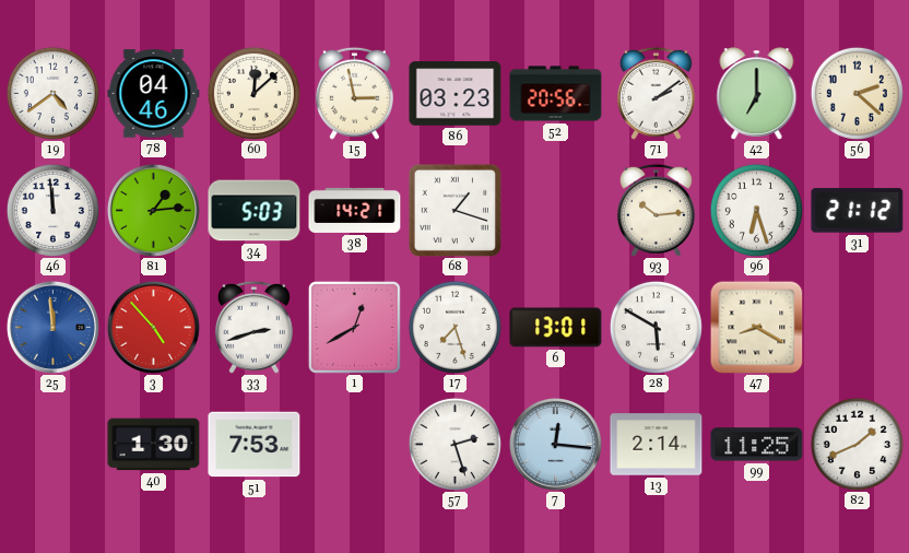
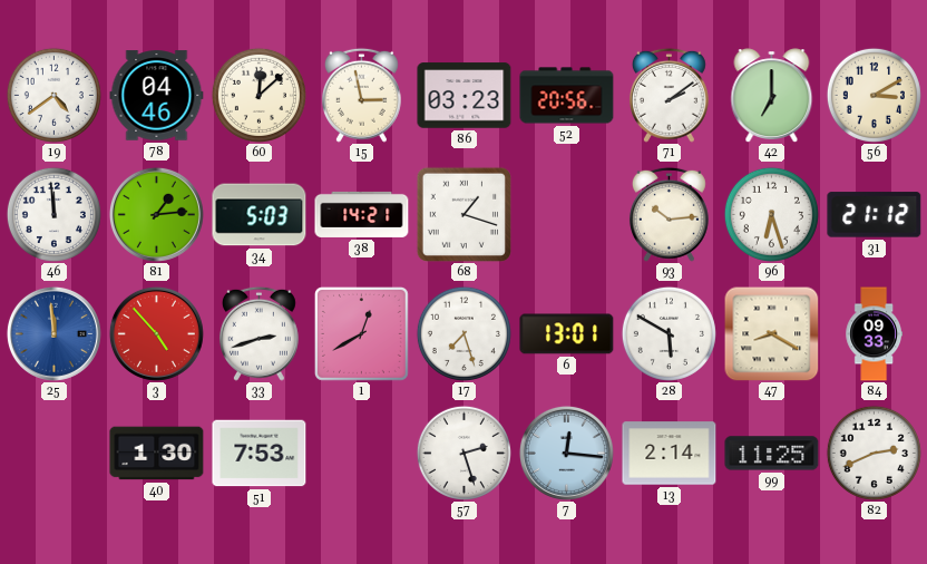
56: 2:22 -> 3:10
84: none -> 09:33
82: 1:41 -> 2:41
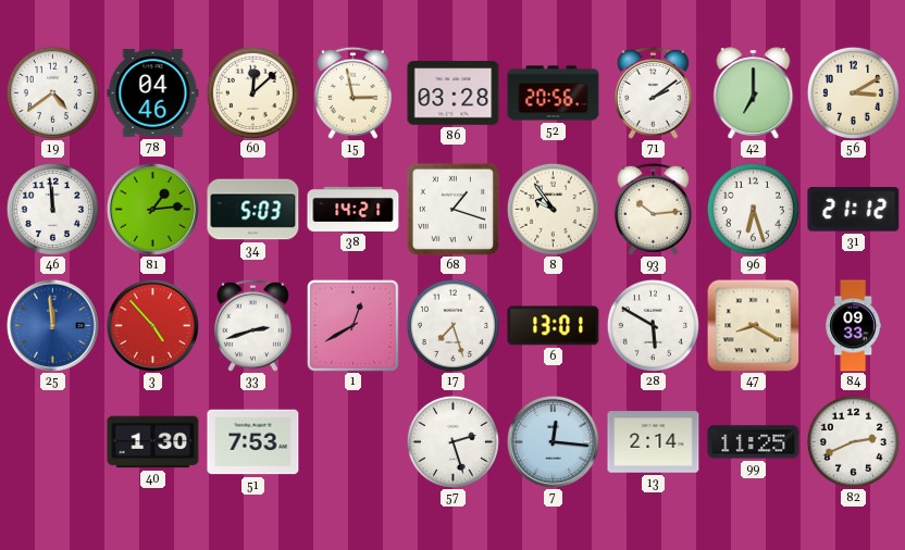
86: 03:23 -> 03:28
8: none -> 9:54
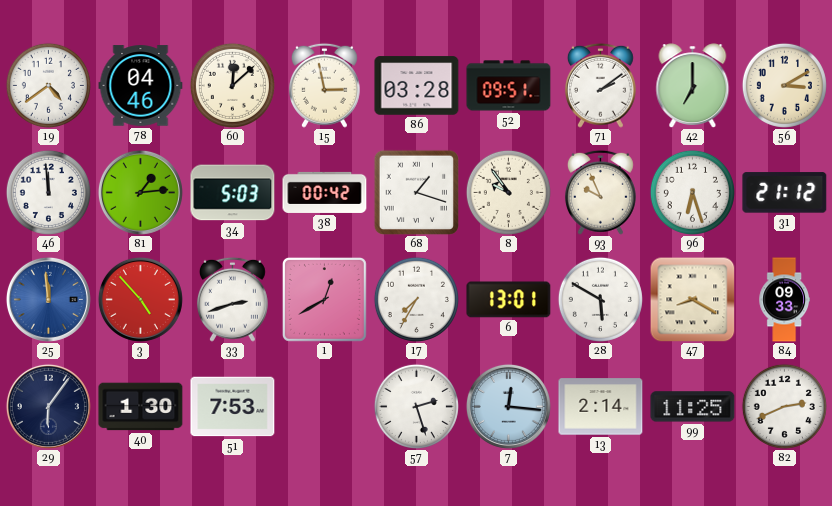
52: 20:56 -> 09:51
38: 14:21 -> 00:42
93: 10:14 -> 9:56
17: 7:27 -> 7:35
29: none -> 6:06
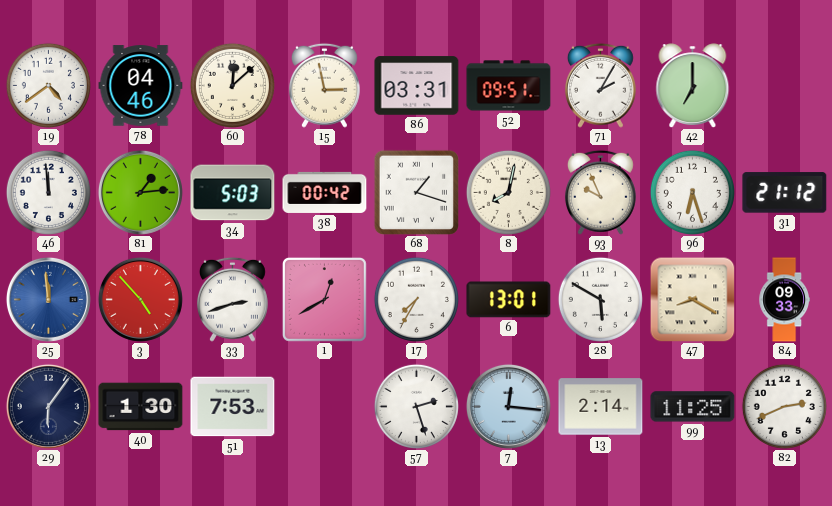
86: 03:28 -> 03:31
71: 2:09 -> 2:05
56: 3:10 -> none
8: 9:54 -> 8:02
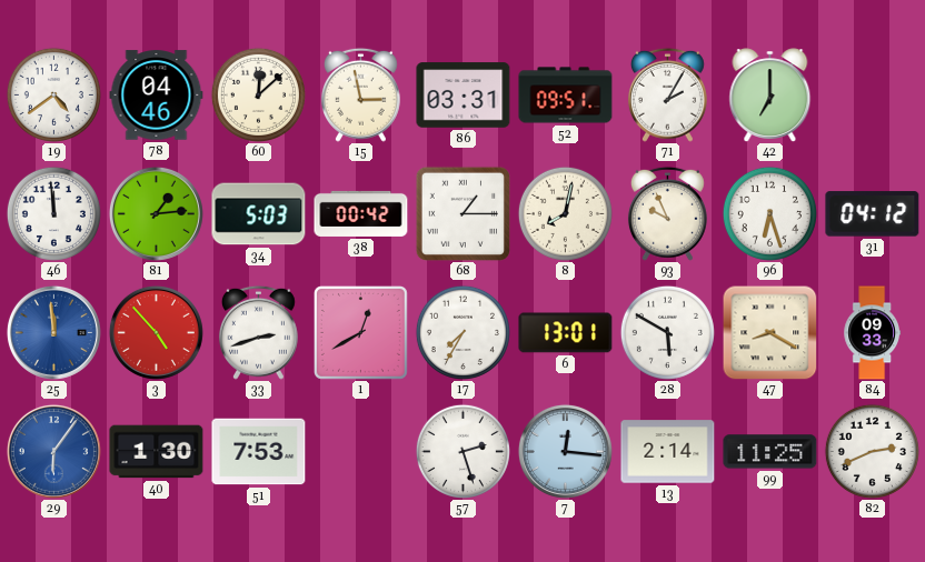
68: 1:18 -> 1:15
31: 21:12 -> 04:12
29 dial: navy -> blue
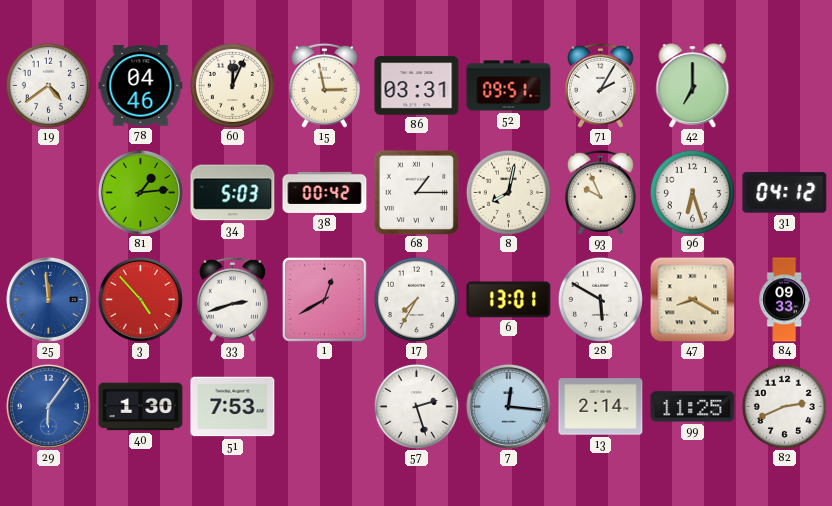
60: 12:08 -> 12:04
46: 11:59 -> none
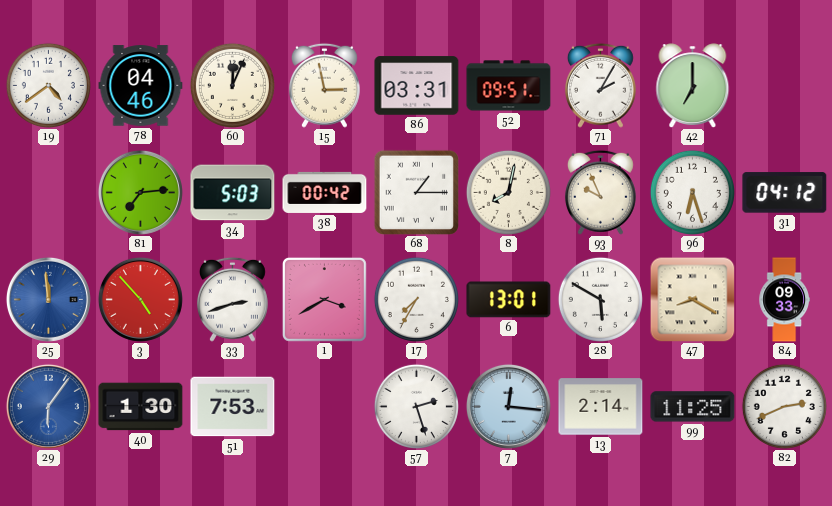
81: 1:14 -> 7:14
1: 12:40 -> 3:40
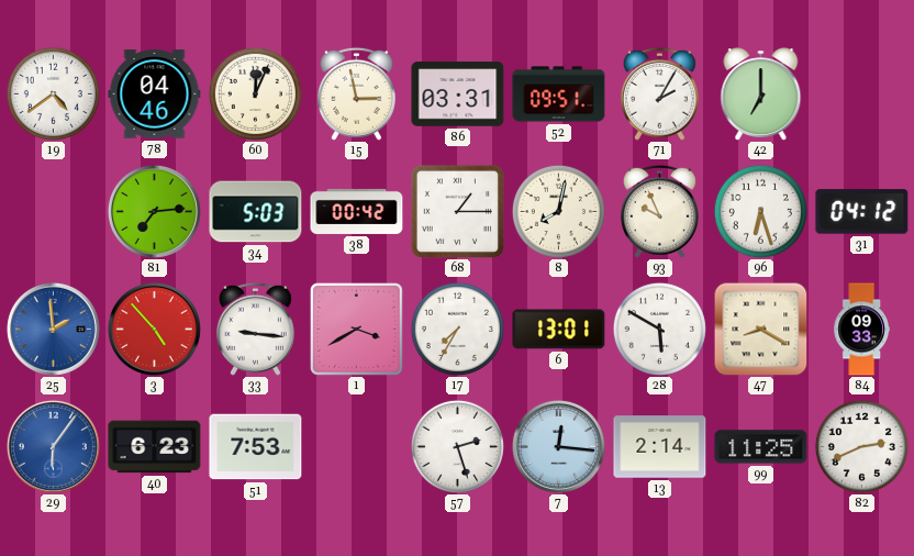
25: 11:59 -> 1:59
33: 2:42 -> 9:16
40: 1:30 -> 6:23
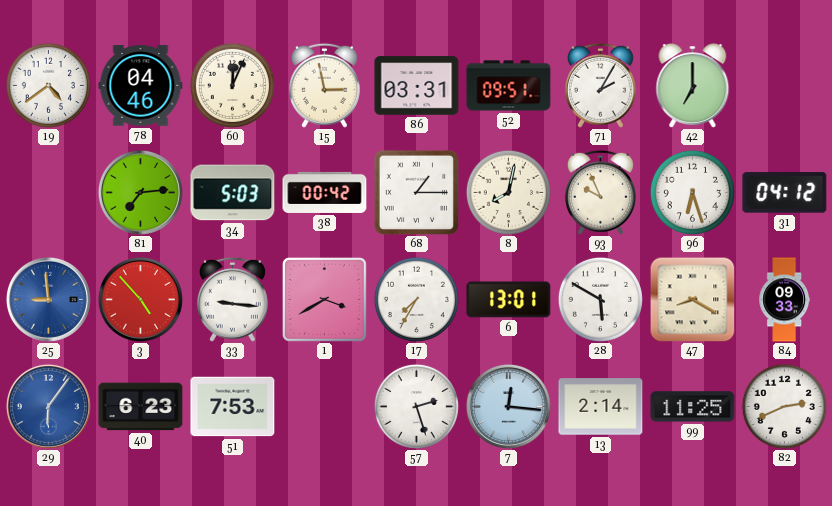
25: 1:59 -> 8:59
